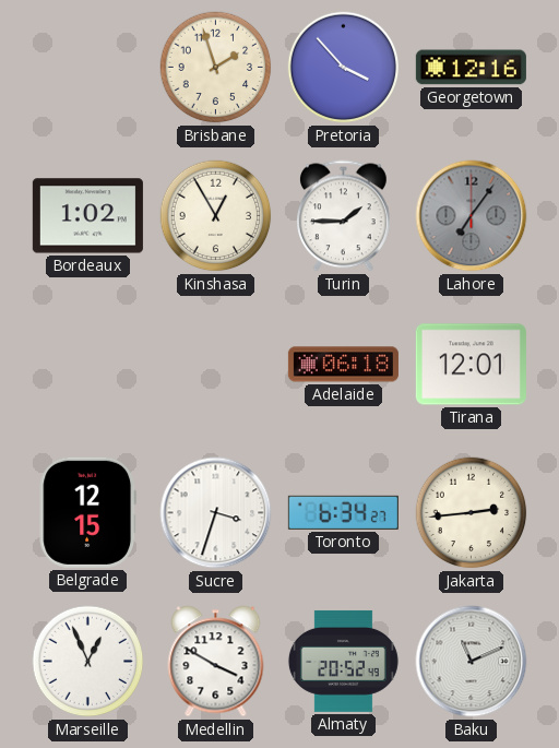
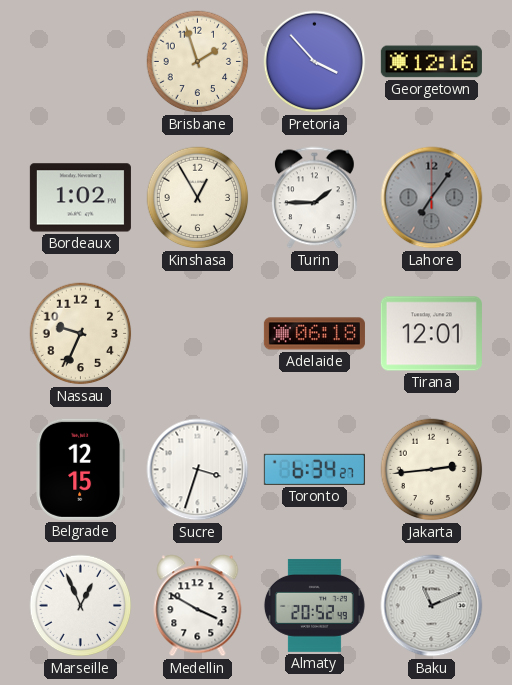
Nassau: none -> 9:34
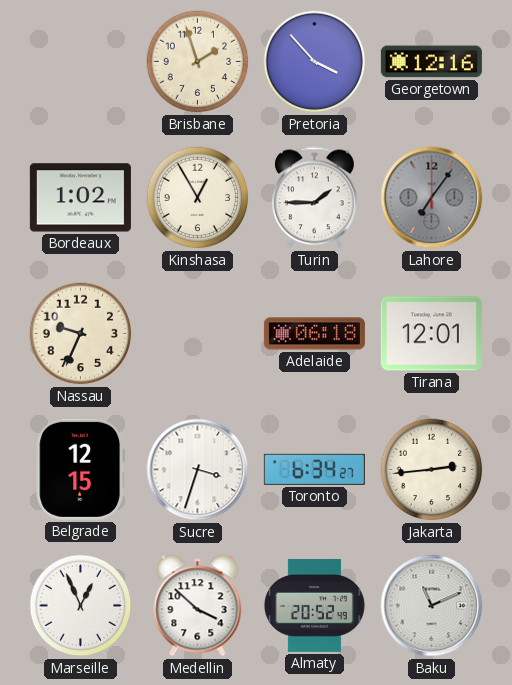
Medellin: 3:50 -> 3:52
